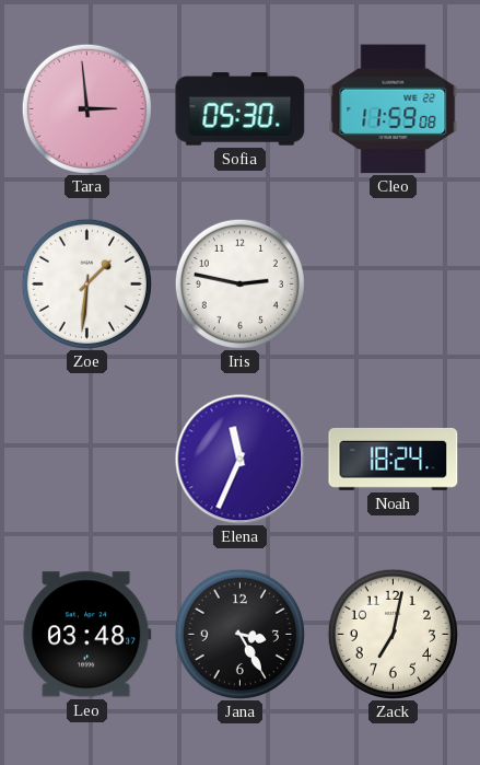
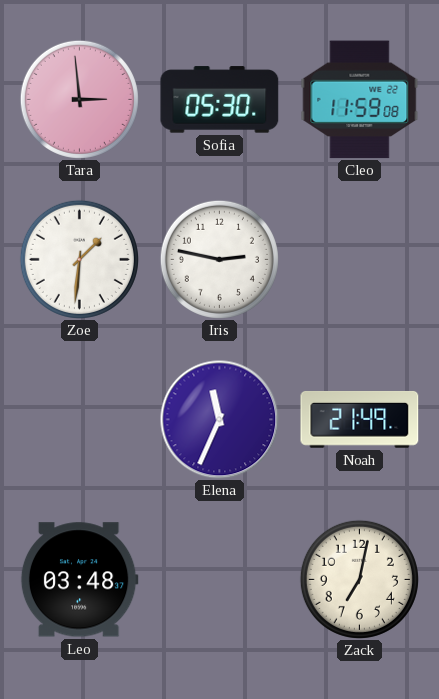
Noah: 18:24 -> 21:49
Jana: 3:25 -> none
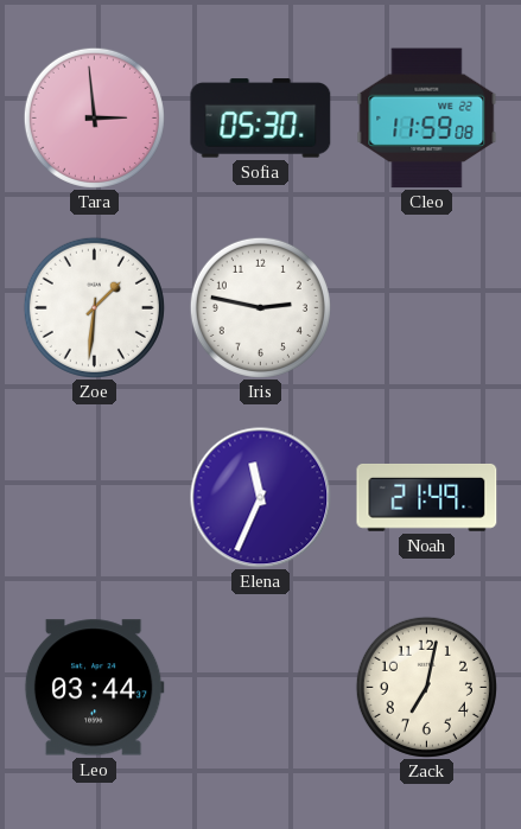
Leo: 03:48 -> 03:44
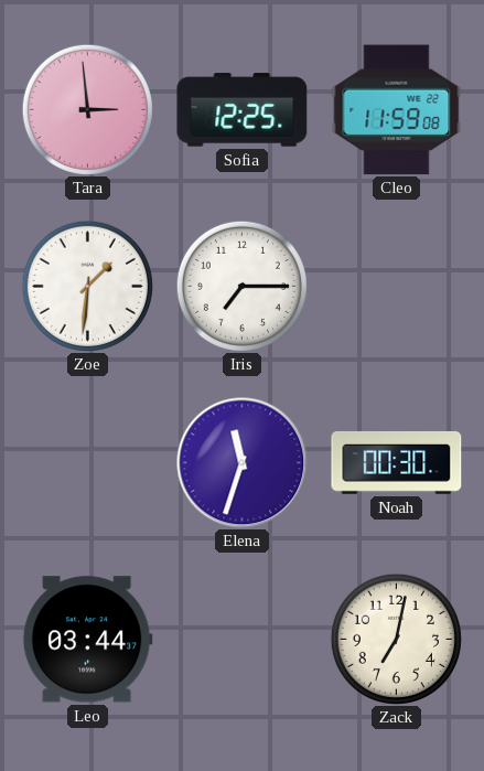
Sofia: 05:30 -> 12:25
Iris: 2:47 -> 7:15
Elena: 11:34 -> 11:33
Noah: 21:49 -> 00:30
